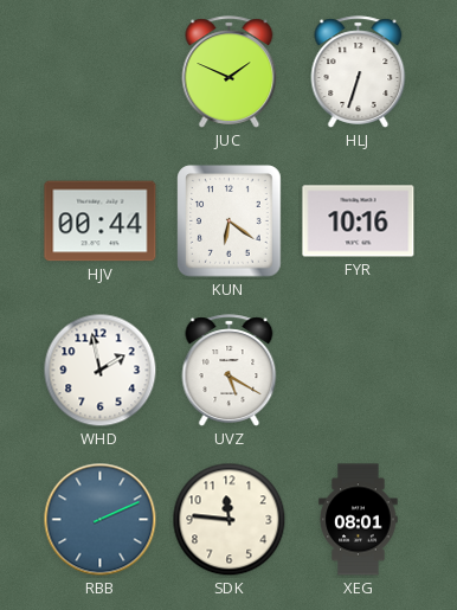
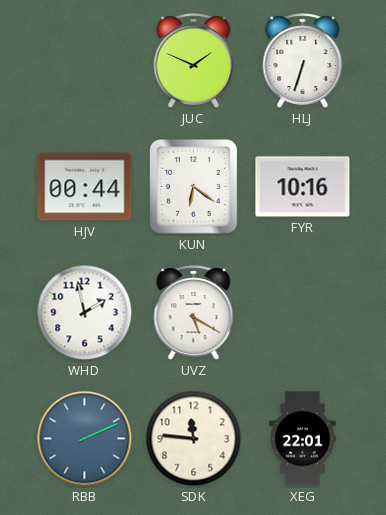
XEG: 08:01 -> 22:01
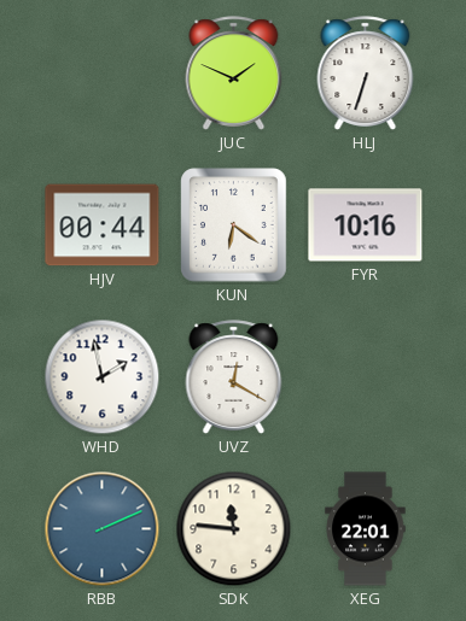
UVZ: 5:20 -> 12:20
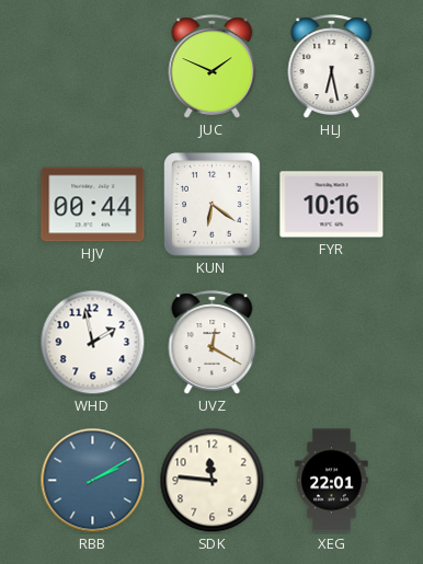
HLJ: 6:33 -> 6:28
RBB: 2:11 -> 2:10
